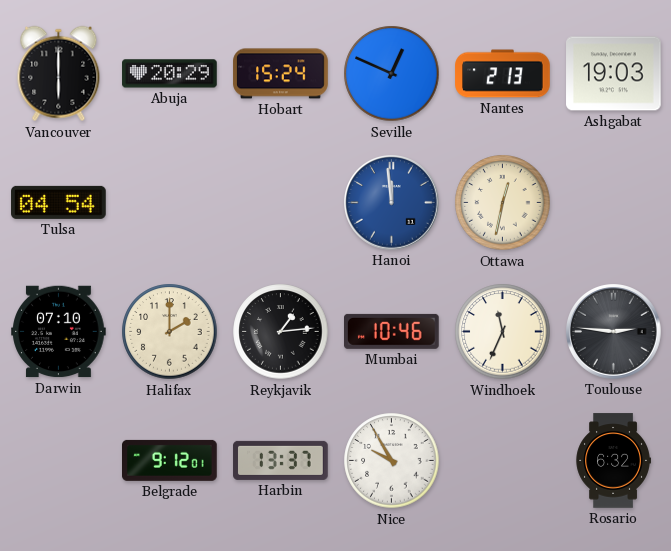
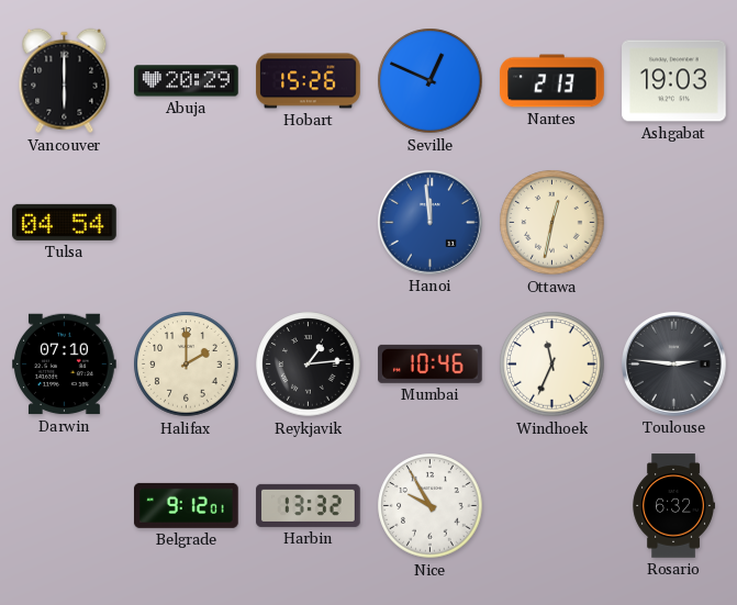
Hobart: 15:24 -> 15:26
Harbin: 13:37 -> 13:32
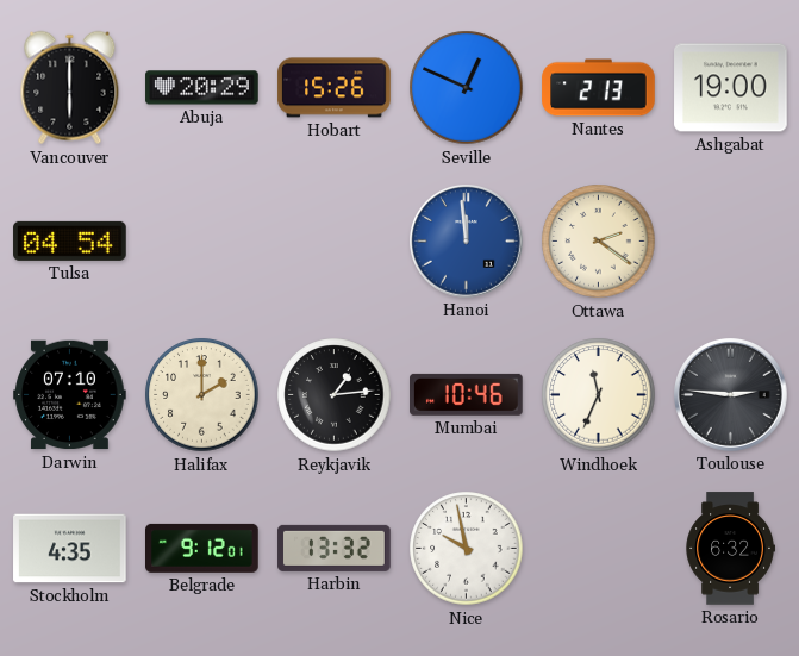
Ashgabat: 19:03 -> 19:00
Ottawa: 12:32 -> 2:21
Stockholm: none -> 4:35
Nice: 9:55 -> 9:58
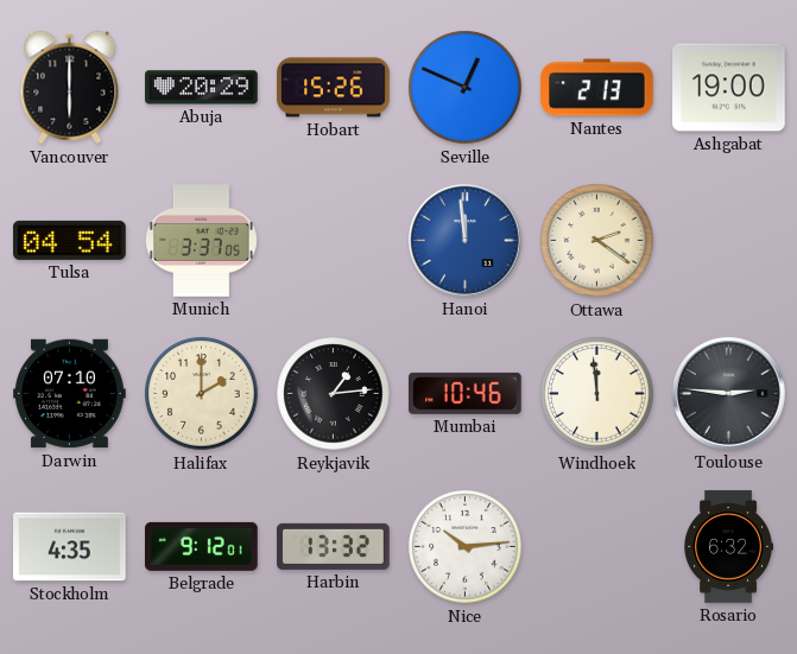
Munich: none -> 3:37
Windhoek: 11:34 -> 11:59
Nice: 9:58 -> 10:14
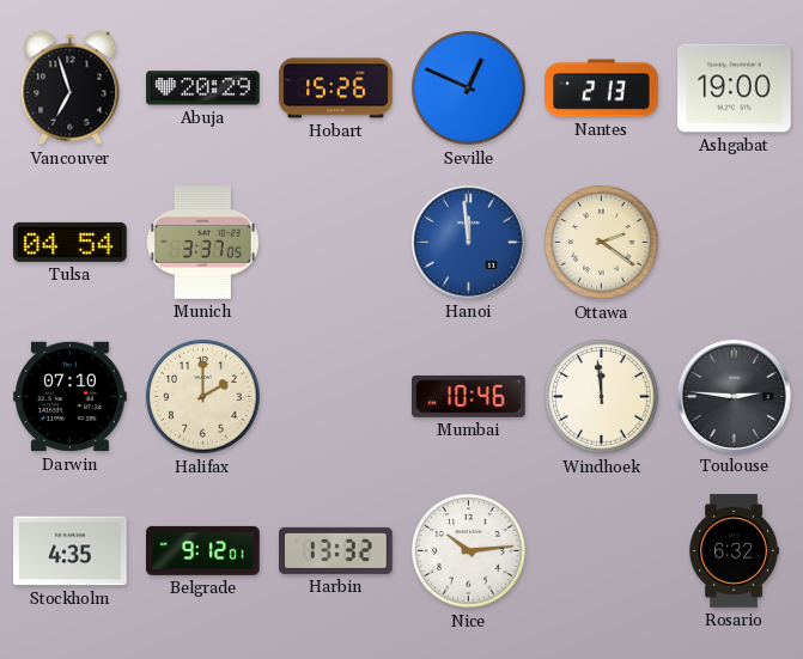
Vancouver: 6:00 -> 6:57
Reykjavik: 1:14 -> none
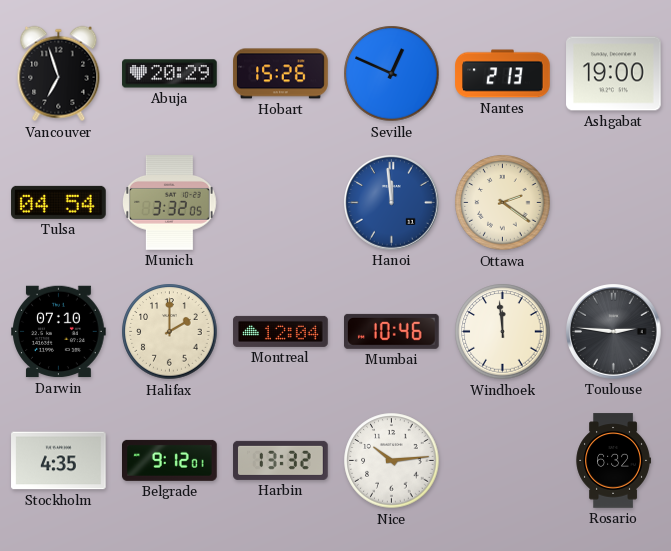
Munich: 3:37 -> 3:32
Montreal: none -> 12:04
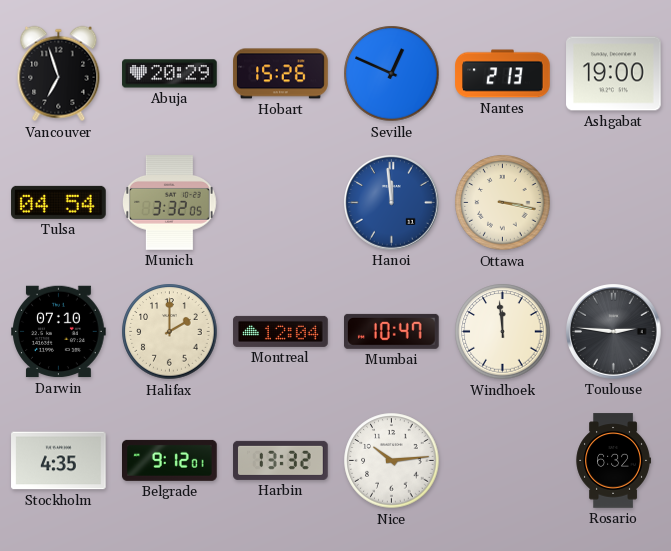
Ottawa: 2:21 -> 3:17
Mumbai: 10:46 -> 10:47
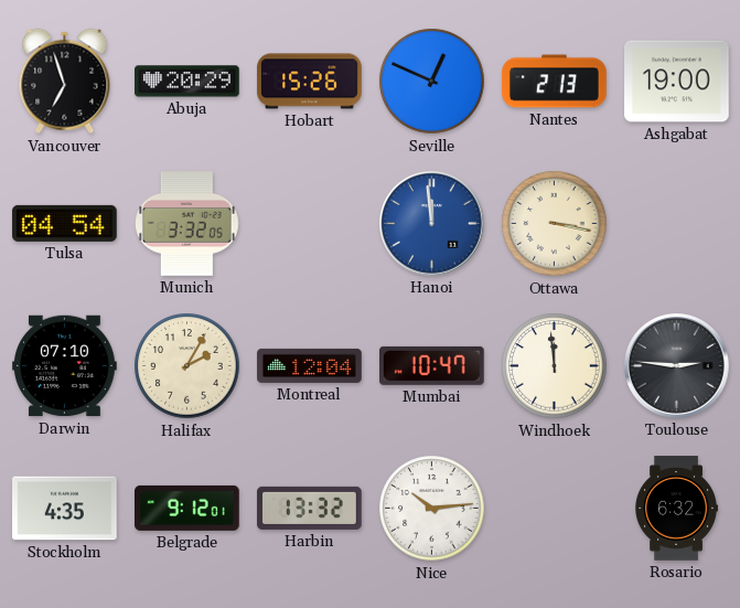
Halifax: 2:00 -> 2:05
